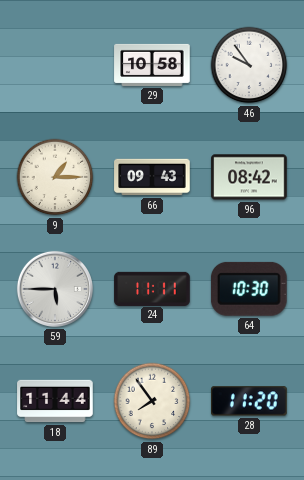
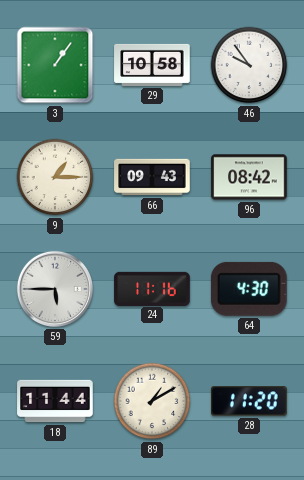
3: none -> 1:06
24: 11:11 -> 11:16
64: 10:30 -> 4:30
89: 7:54 -> 1:10
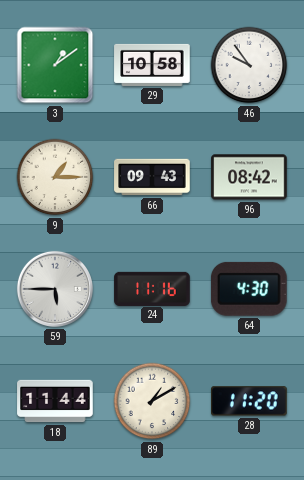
3: 1:06 -> 1:09
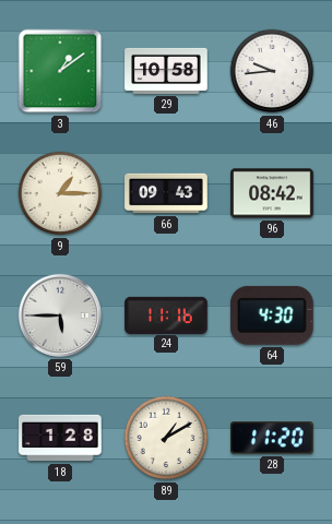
46: 9:54 -> 9:44
18: 11:44 -> 1:28
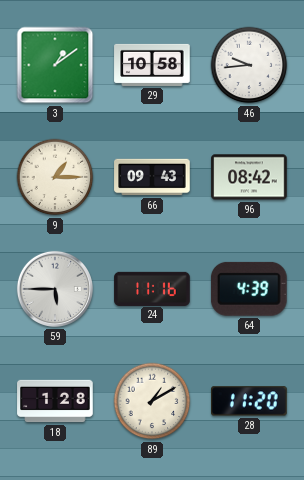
64: 4:30 -> 4:39
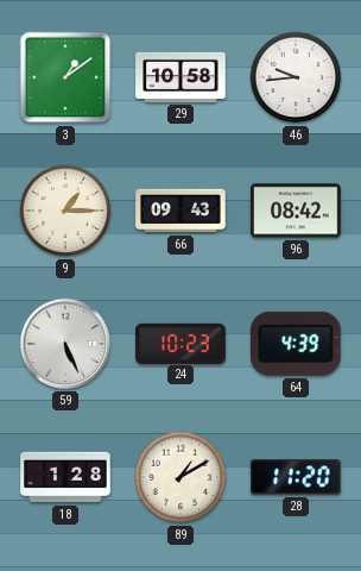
59: 5:45 -> 5:26
24: 11:16 -> 10:23
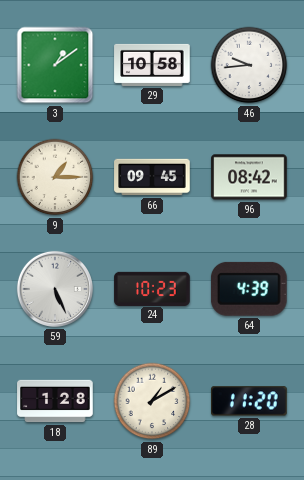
66: 09:43 -> 09:45
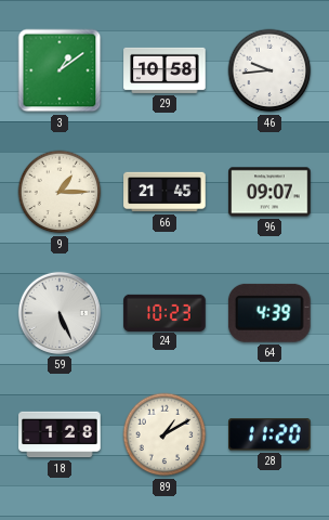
66: 09:45 -> 21:45
96: 08:42 -> 09:07
